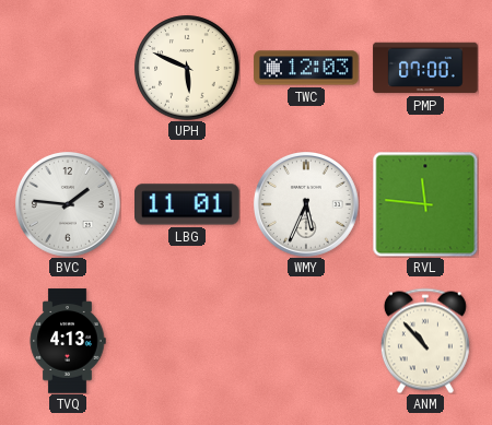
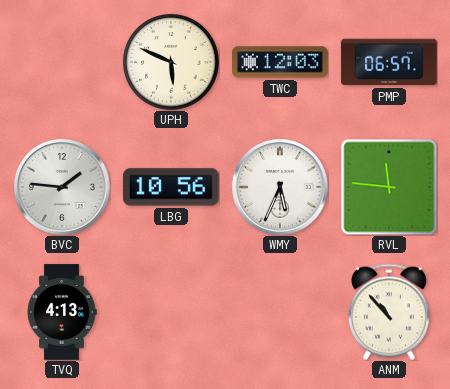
PMP: 07:00 -> 06:57
LBG: 11:01 -> 10:56
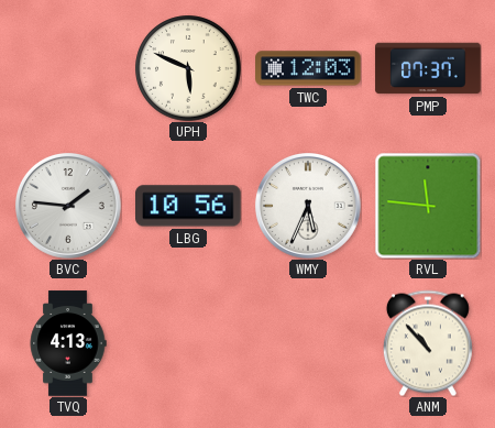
PMP: 06:57 -> 07:37
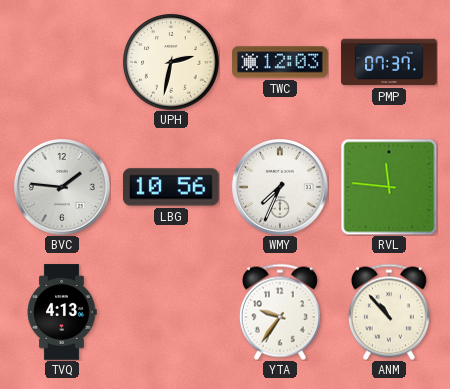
UPH: 5:49 -> 2:32
WMY: 5:34 -> 7:34
YTA: none -> 9:36
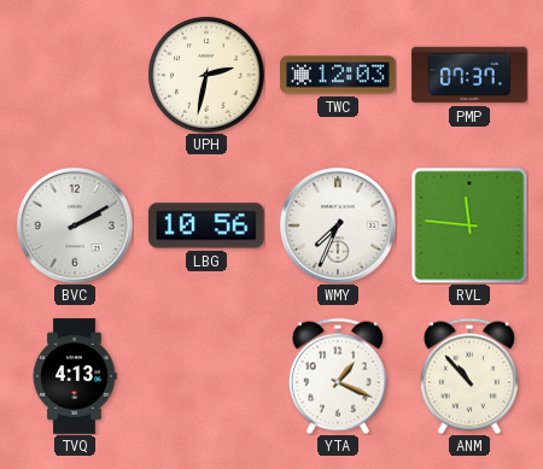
BVC: 1:46 -> 2:10
YTA: 9:36 -> 1:19
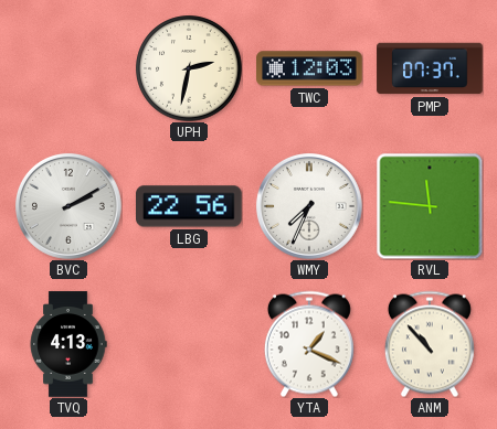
LBG: 10:56 -> 22:56
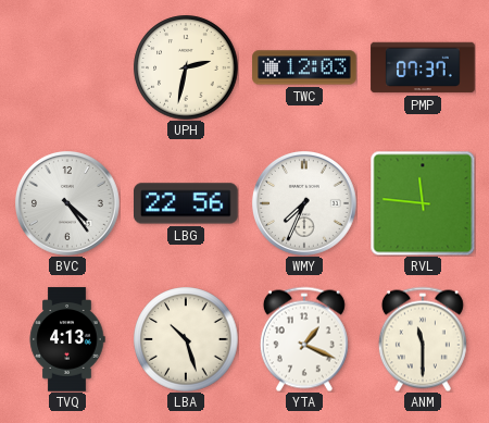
BVC: 2:10 -> 4:24
LBA: none -> 10:27
ANM: 10:53 -> 11:30
